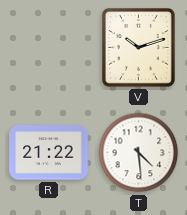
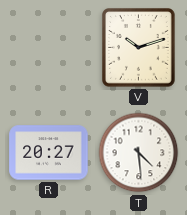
R: 21:22 -> 20:27
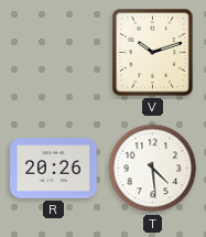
R: 20:27 -> 20:26
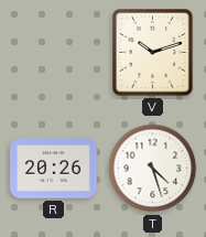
T: 4:29 -> 4:27
